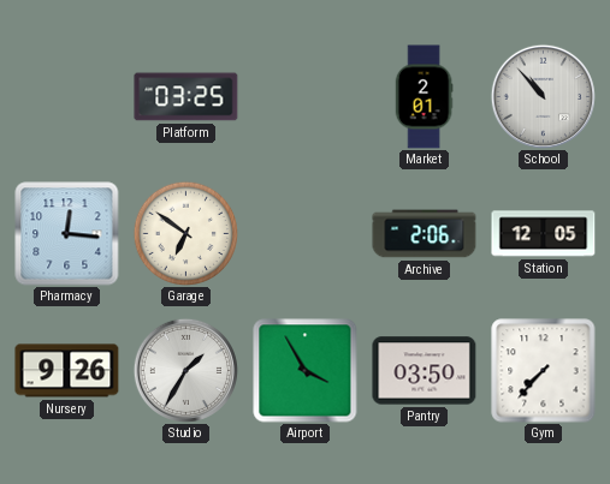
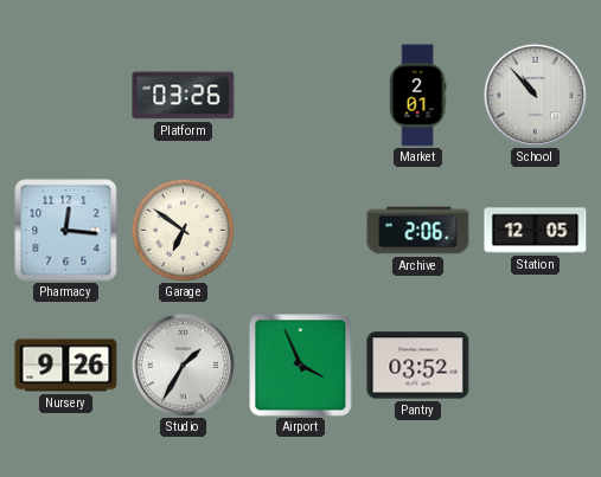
Platform: 03:25 -> 03:26
Airport: 3:55 -> 3:56
Pantry: 03:50 -> 03:52
Gym: 7:37 -> none
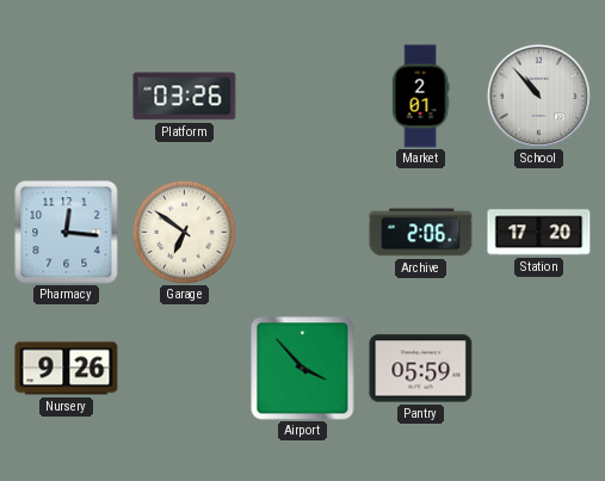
Station: 12:05 -> 17:20
Studio: 1:35 -> none
Airport: 3:56 -> 3:53
Pantry: 03:52 -> 05:59
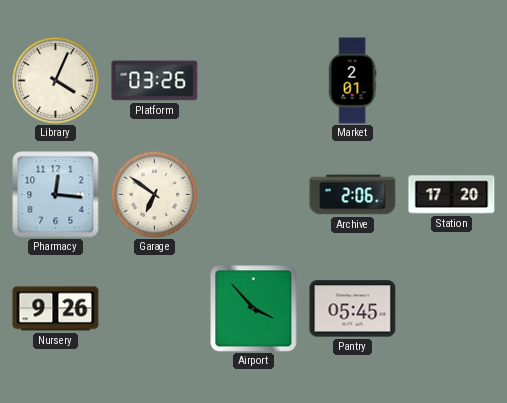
Library: none -> 4:04
School: 10:53 -> none
Pantry: 05:59 -> 05:45
